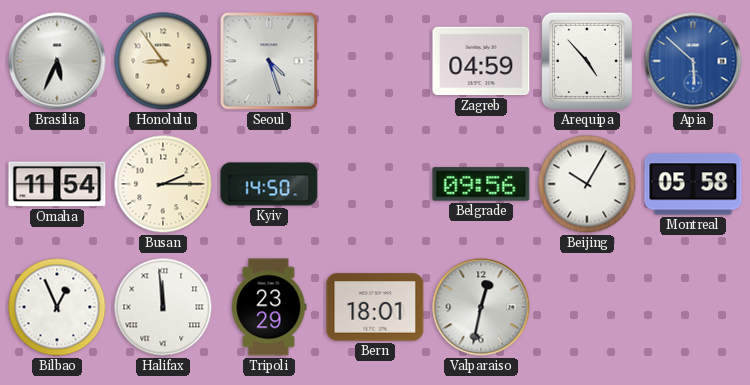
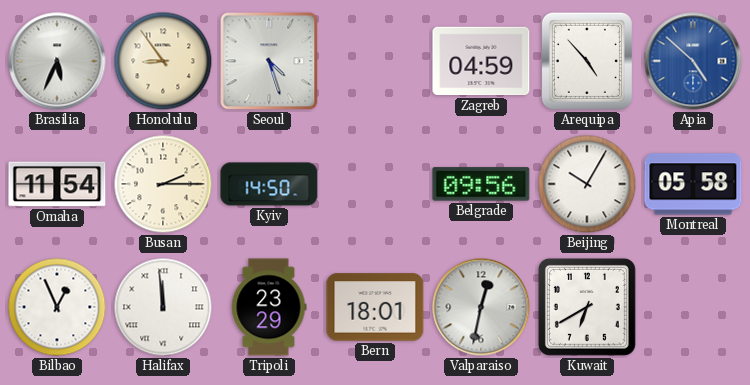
Apia: 5:52 -> 4:52
Kuwait: none -> 6:40
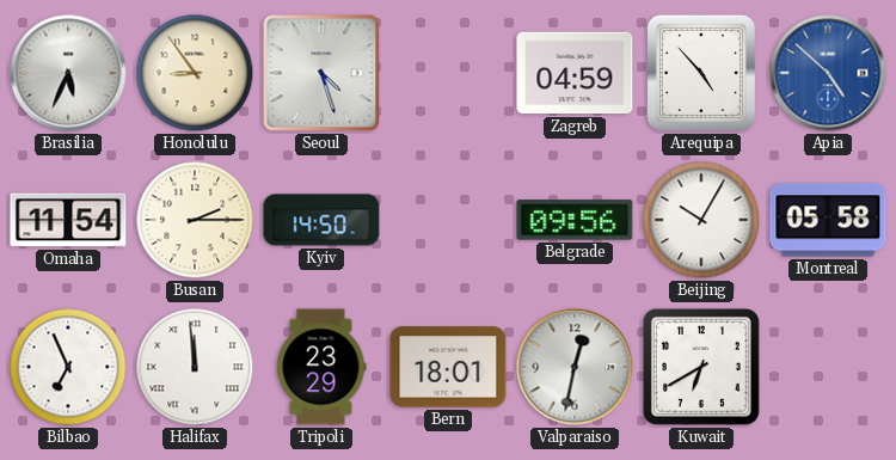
Bilbao: 12:56 -> 6:56
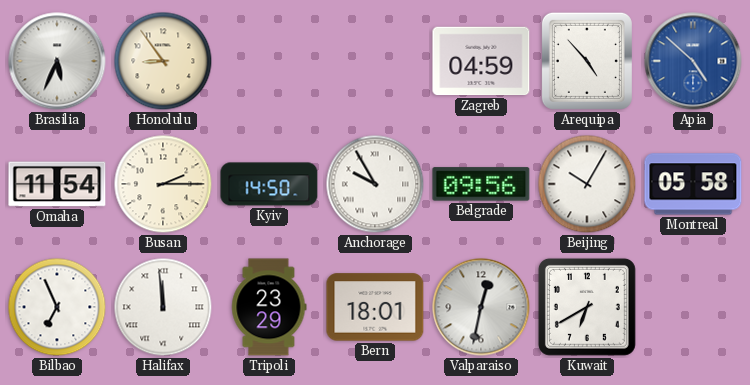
Seoul: 4:27 -> none
Anchorage: none -> 9:55
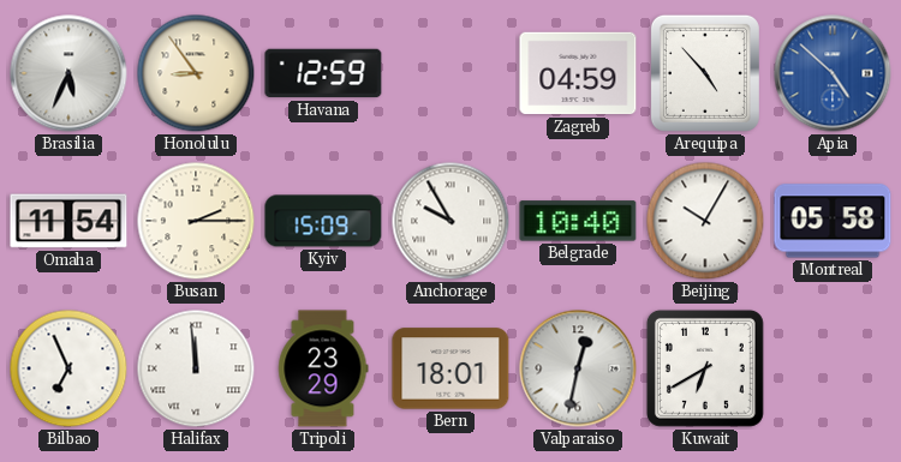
Havana: none -> 12:59
Kyiv: 14:50 -> 15:09
Belgrade: 09:56 -> 10:40
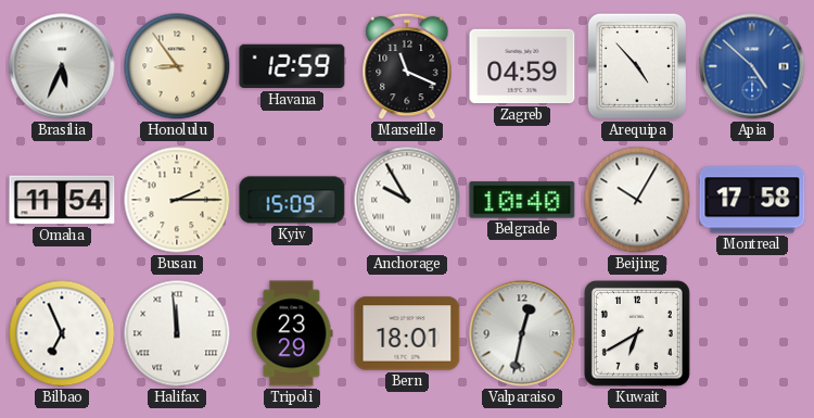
Marseille: none -> 11:19
Montreal: 05:58 -> 17:58
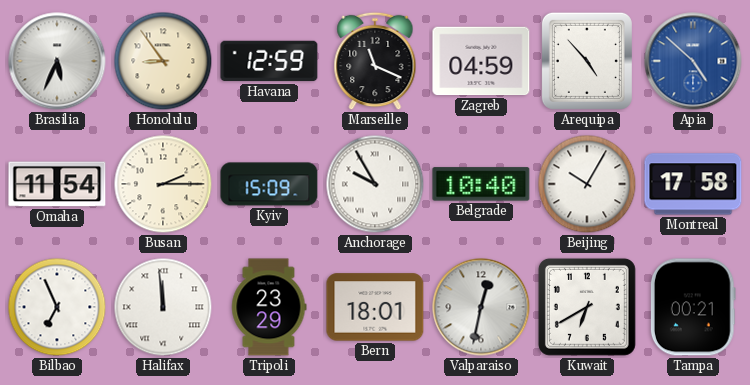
Tampa: none -> 00:21
